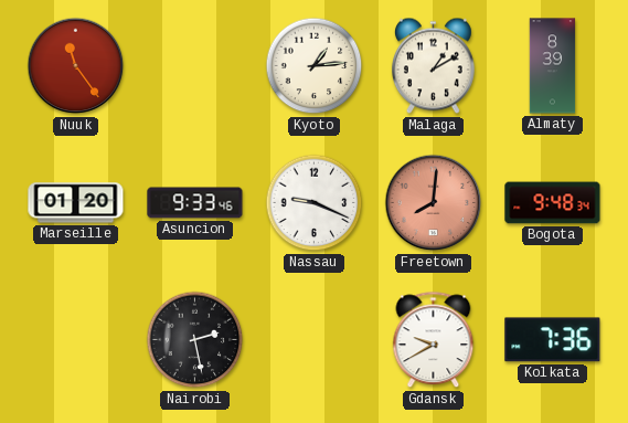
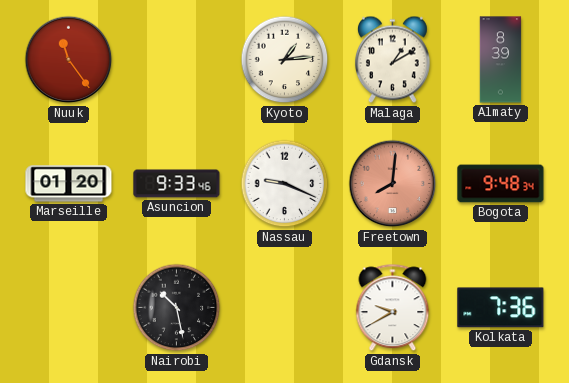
Nairobi: 2:28 -> 10:28
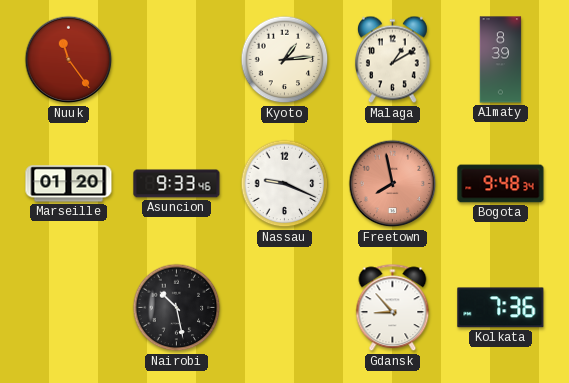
Freetown: 8:01 -> 7:58
Gdansk: 9:40 -> 8:53
